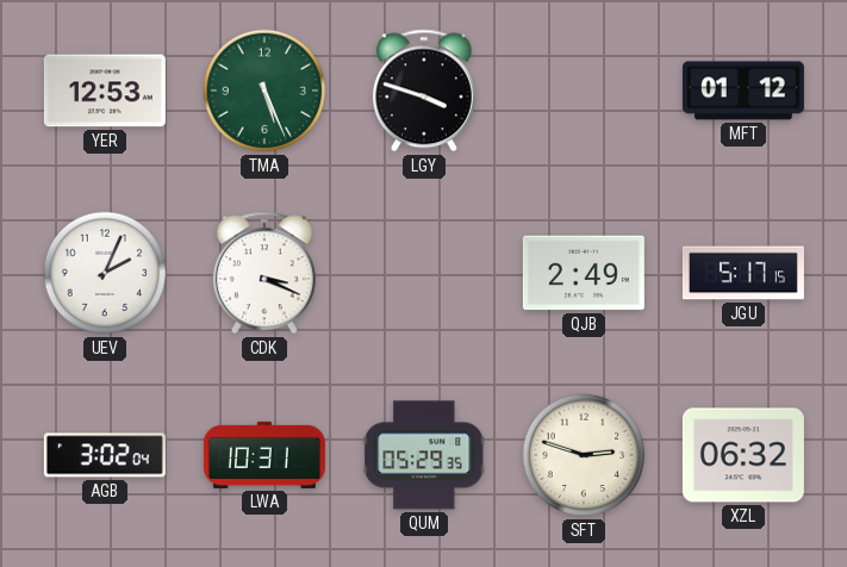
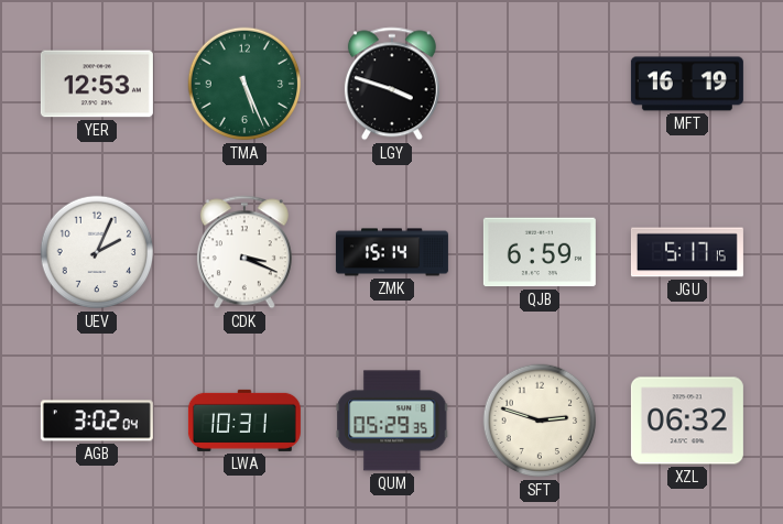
MFT: 01:12 -> 16:19
ZMK: none -> 15:14
QJB: 2:49 -> 6:59
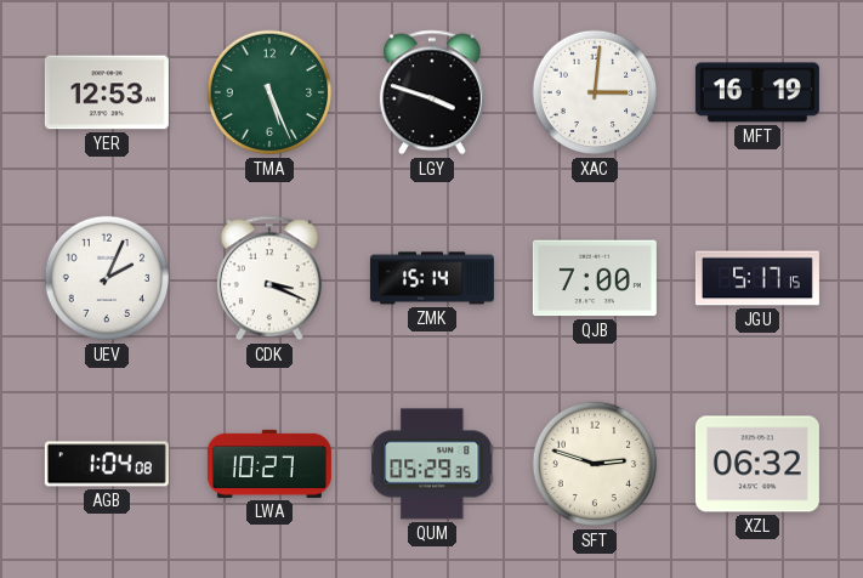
XAC: none -> 3:01
QJB: 6:59 -> 7:00
AGB: 3:02 -> 1:04
LWA: 10:31 -> 10:27
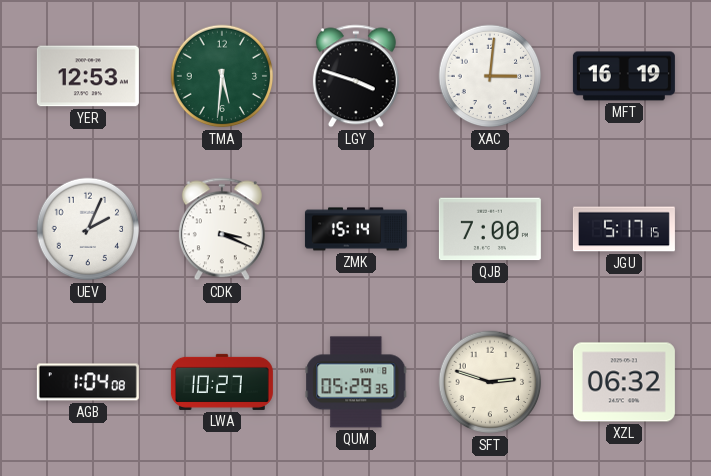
TMA: 5:26 -> 5:31
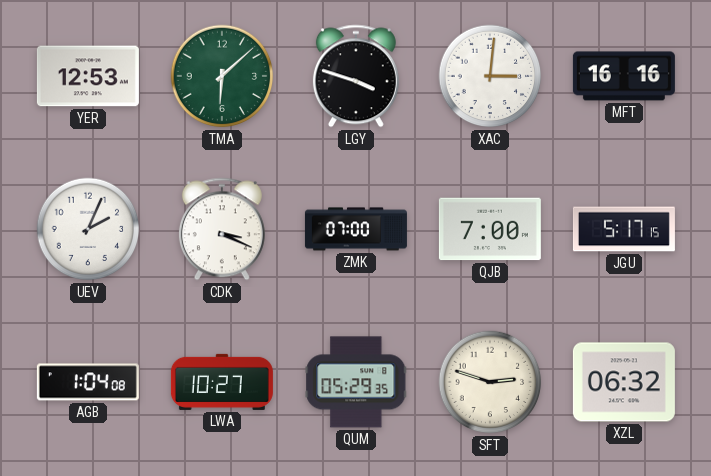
TMA: 5:31 -> 6:08
MFT: 16:19 -> 16:16
ZMK: 15:14 -> 07:00
